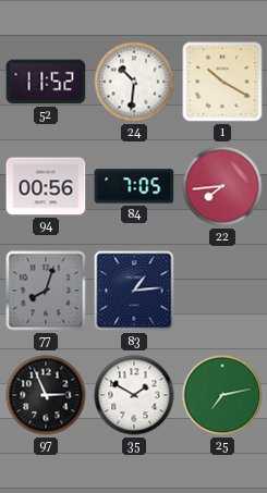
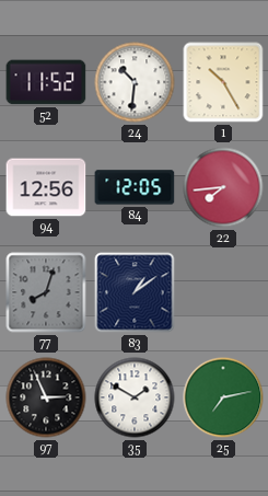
1: 10:20 -> 10:25
94: 00:56 -> 12:56
84: 7:05 -> 12:05
83: 1:14 -> 1:09
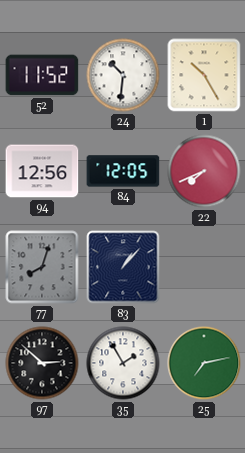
22: 7:44 -> 7:41
83: 1:09 -> 1:07
97: 2:56 -> 2:52
35: 1:50 -> 1:55
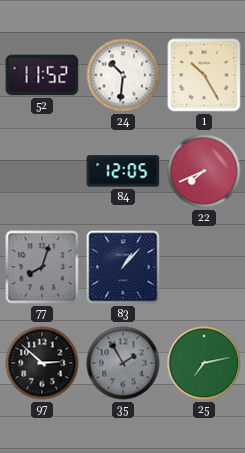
94: 12:56 -> none
35 dial: white -> grey
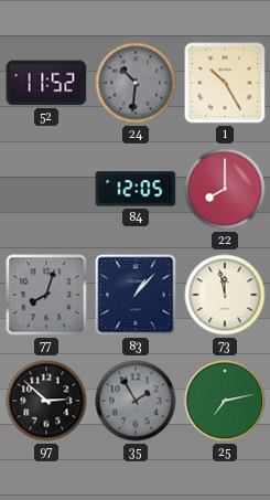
24 dial: white -> grey
22: 7:41 -> 8:00
73: none -> 11:58
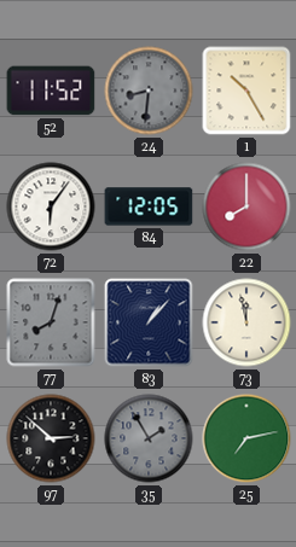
24: 10:31 -> 8:31
72: none -> 6:06
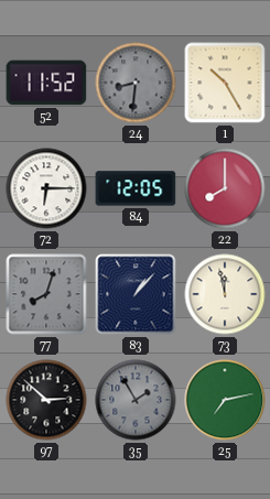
72: 6:06 -> 6:15
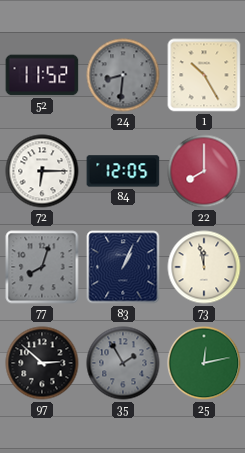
83: 1:07 -> 1:04
25: 7:13 -> 12:13
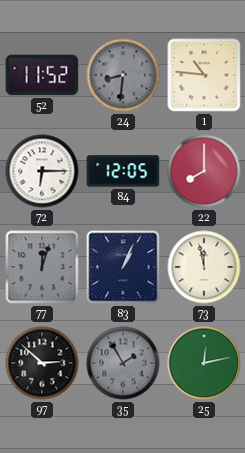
1: 10:25 -> 10:46
77: 8:03 -> 12:03
